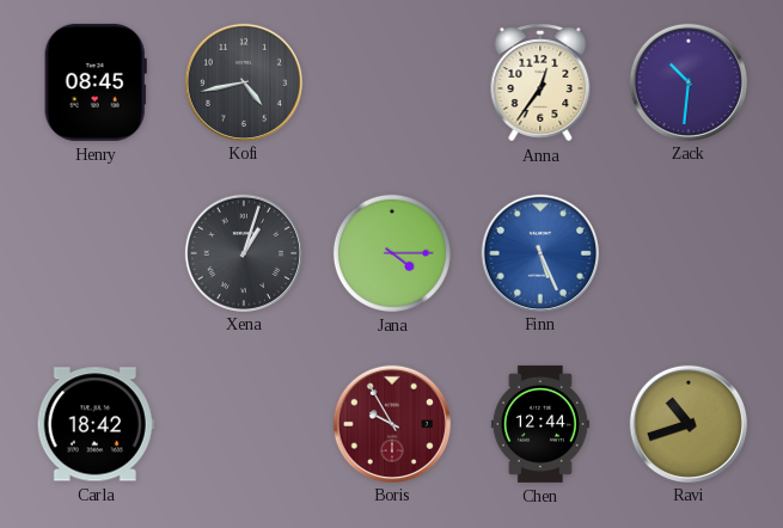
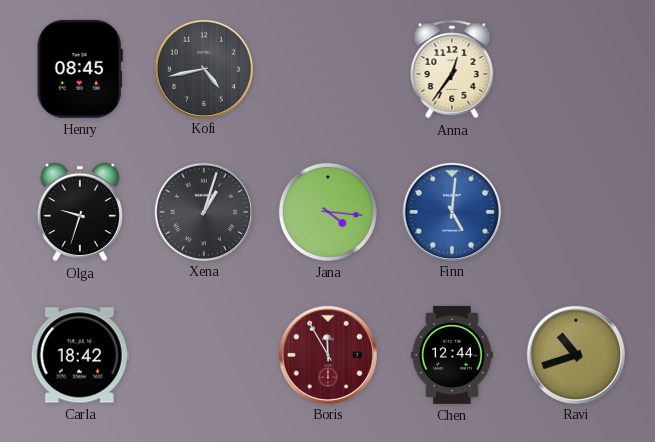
Zack: 10:31 -> none
Olga: none -> 9:33
Jana: 4:15 -> 4:16
Finn: 5:26 -> 5:01
Boris: 9:55 -> 11:55
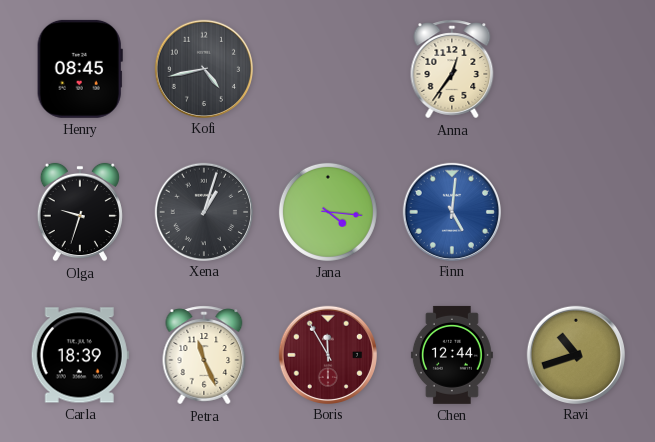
Carla: 18:42 -> 18:39
Petra: none -> 11:26
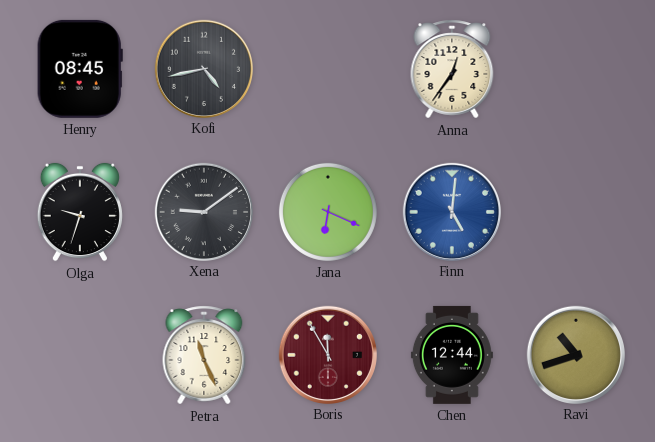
Xena: 1:03 -> 9:09
Jana: 4:16 -> 6:19
Carla: 18:39 -> none
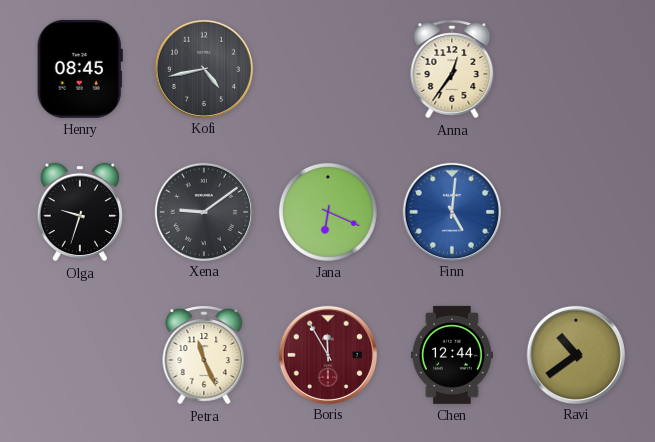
Ravi: 10:42 -> 10:39
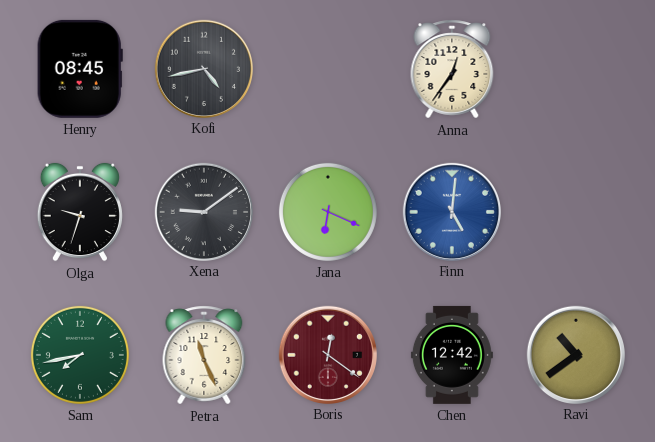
Sam: none -> 7:43
Boris: 11:55 -> 12:21
Chen: 12:44 -> 12:42
